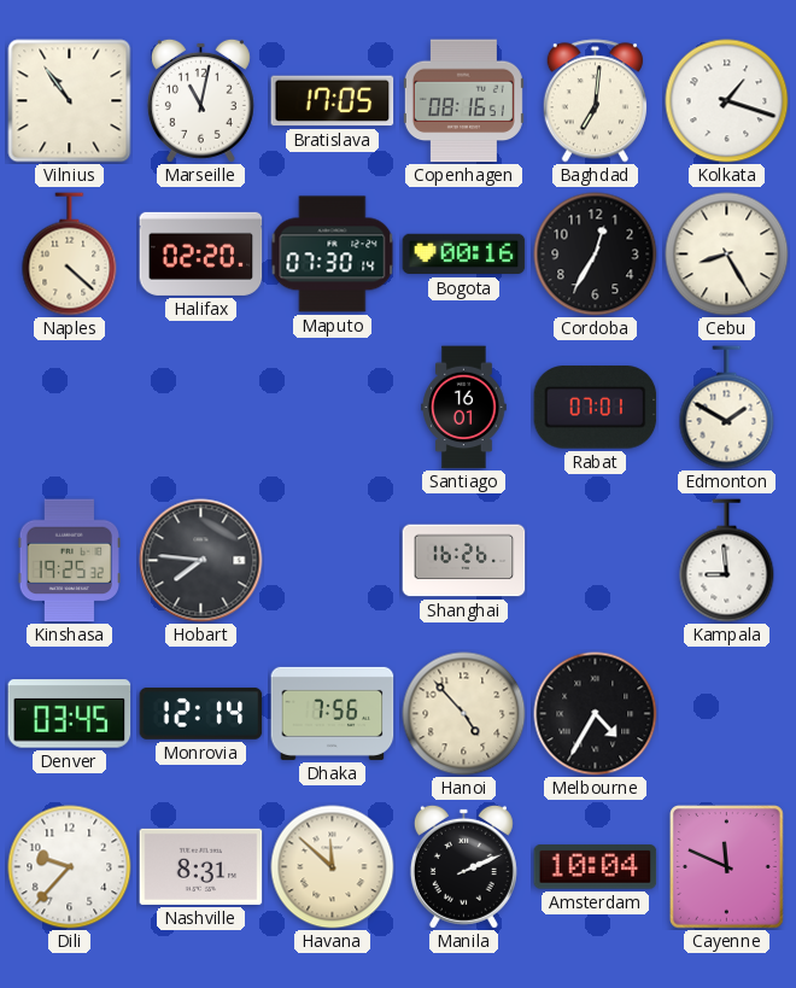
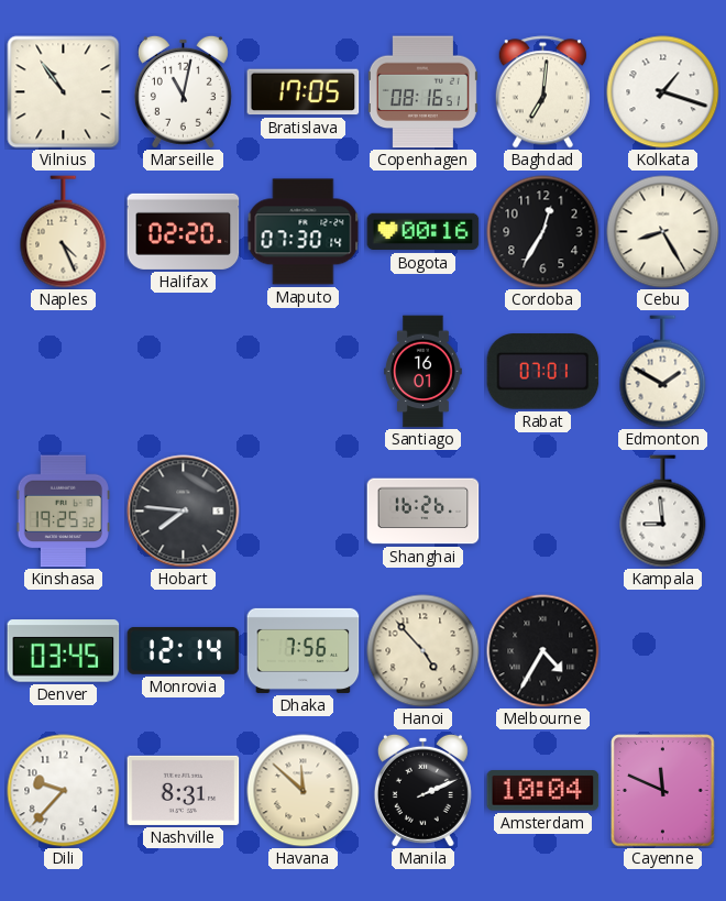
Naples: 4:22 -> 4:26
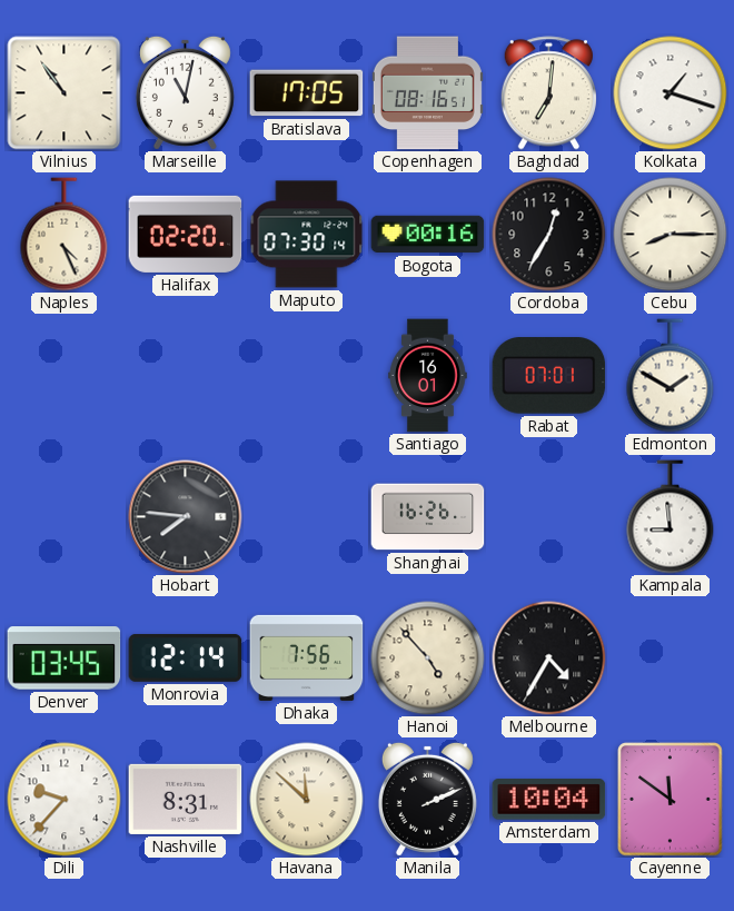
Cebu: 8:25 -> 8:15
Kinshasa: 19:25 -> none
Cayenne: 11:49 -> 11:51
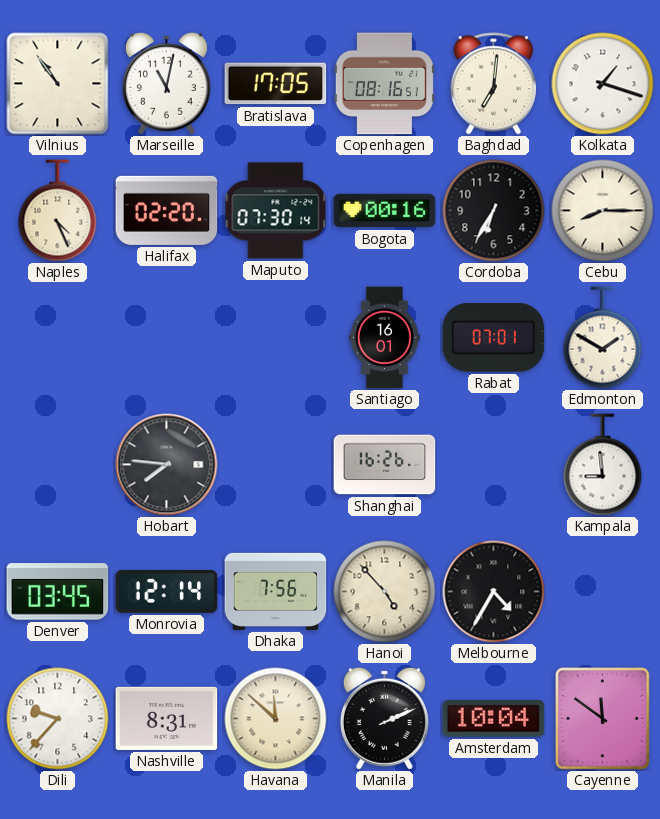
Cordoba: 12:35 -> 6:35
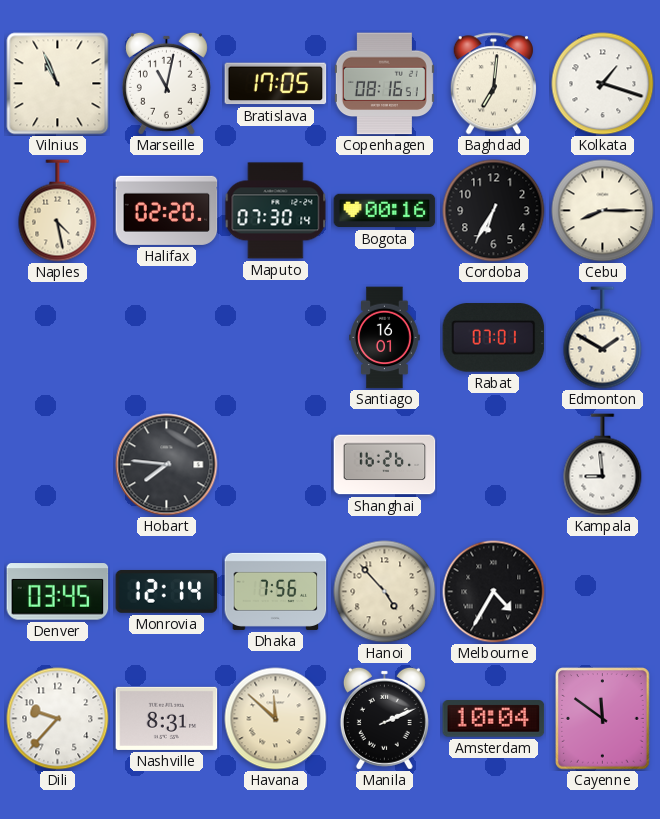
Vilnius: 10:54 -> 10:56
Naples: 4:26 -> 4:28
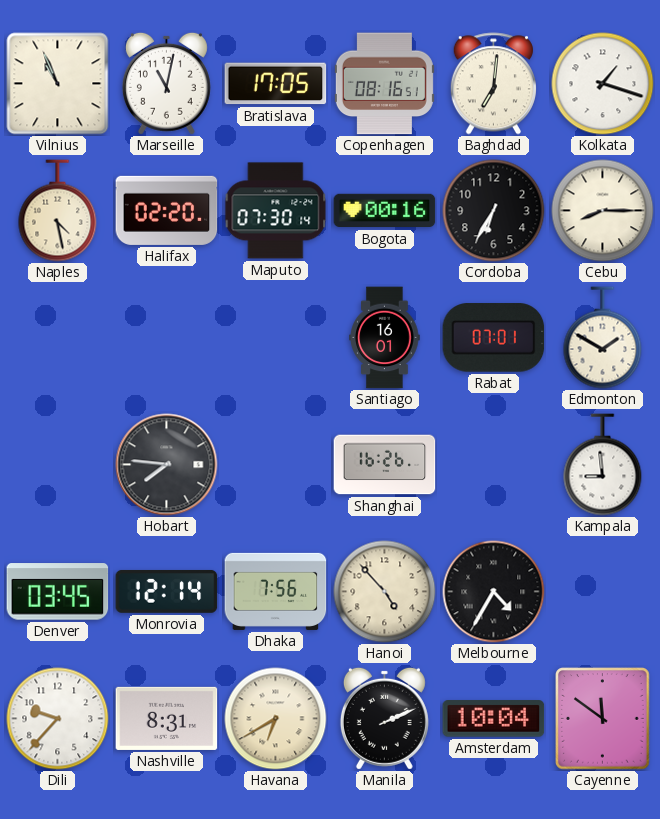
Havana: 11:52 -> 6:40
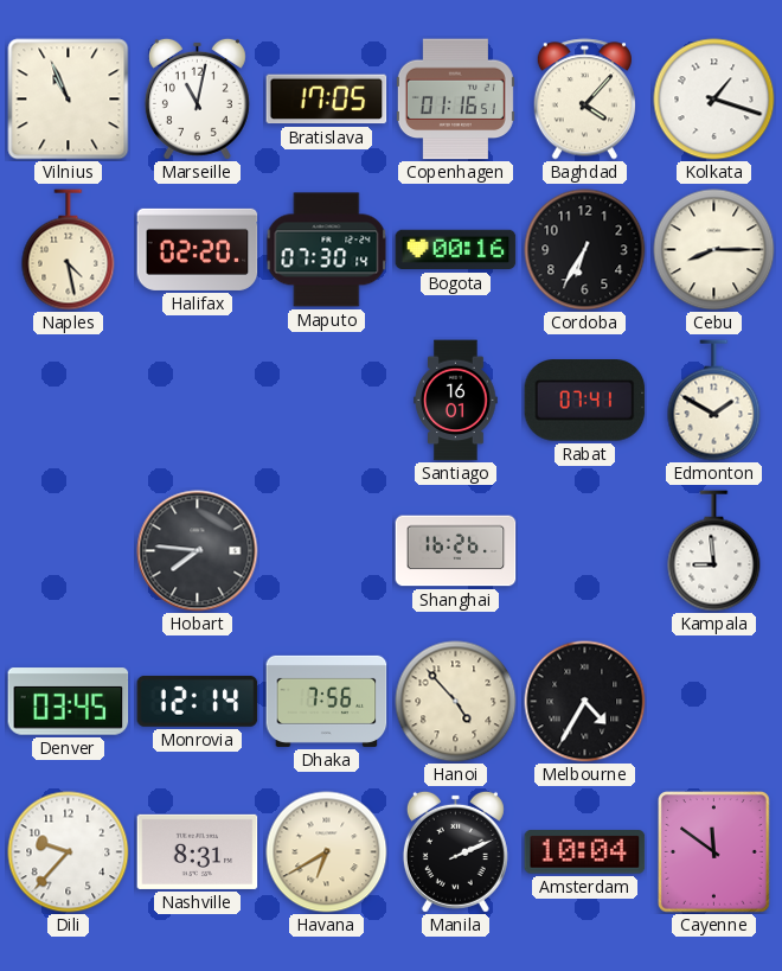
Copenhagen: 08:16 -> 01:16
Baghdad: 7:01 -> 4:07
Rabat: 07:01 -> 07:41
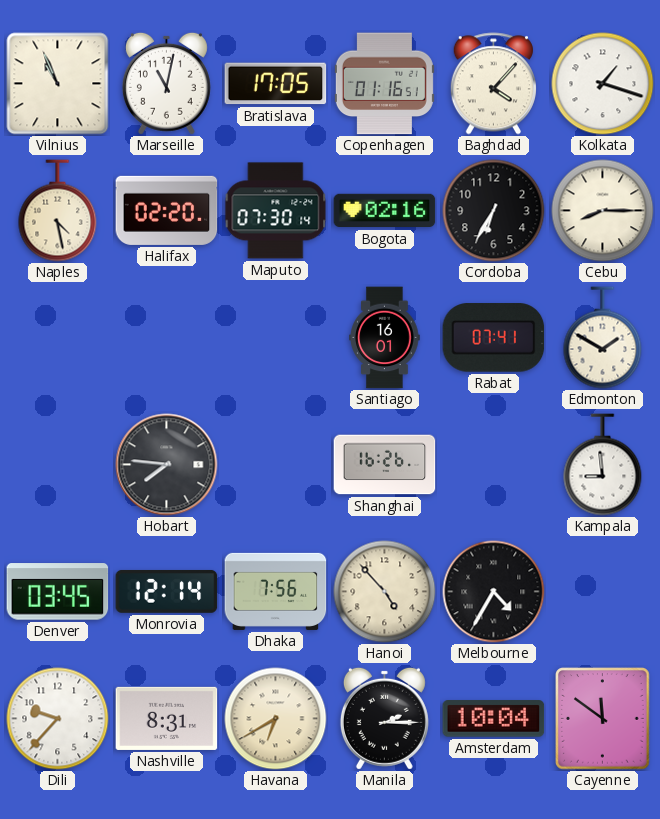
Bogota: 00:16 -> 02:16
Manila: 2:11 -> 2:15
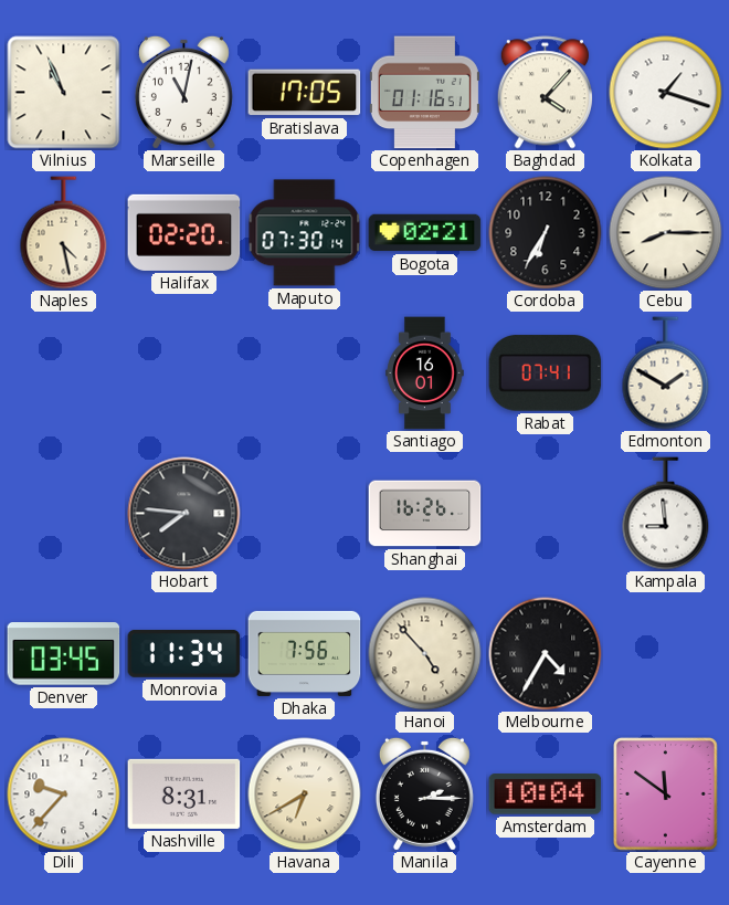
Bogota: 02:16 -> 02:21
Monrovia: 12:14 -> 11:34
